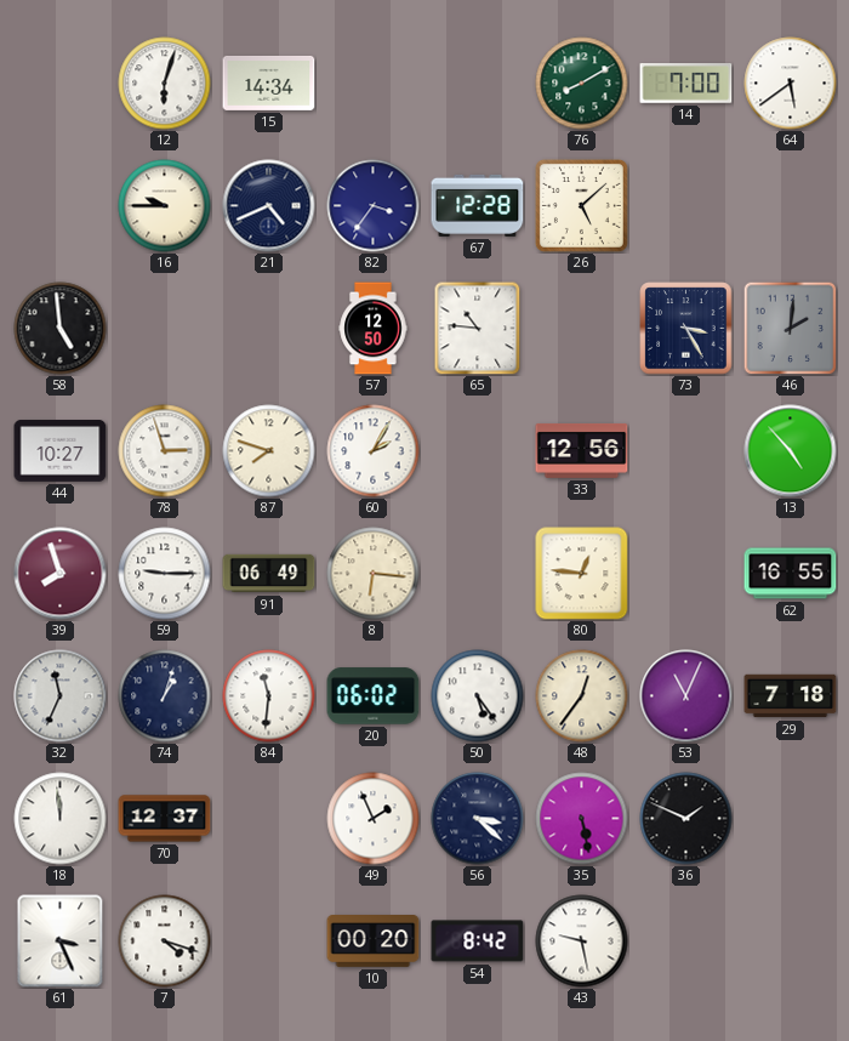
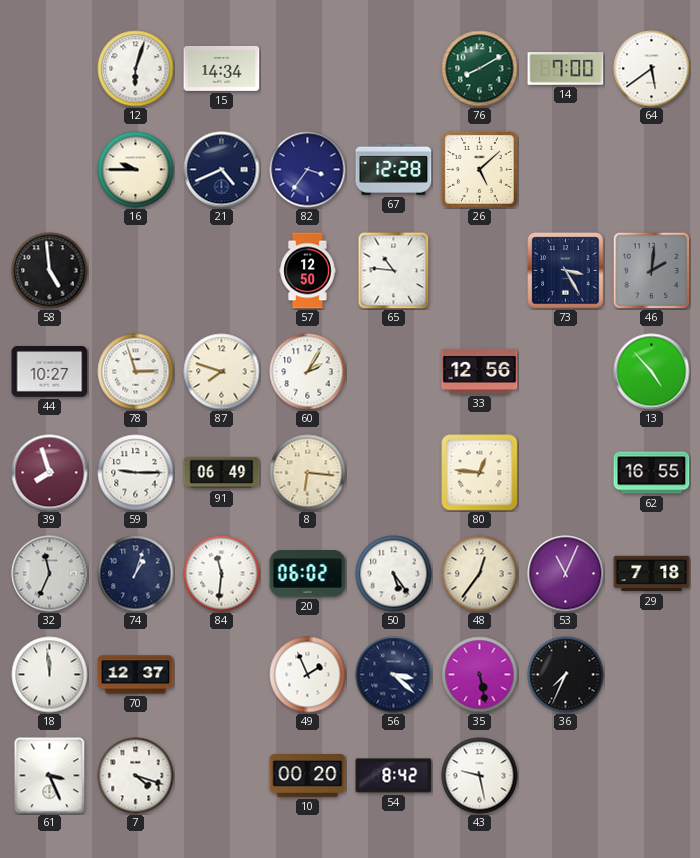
36: 1:49 -> 7:34
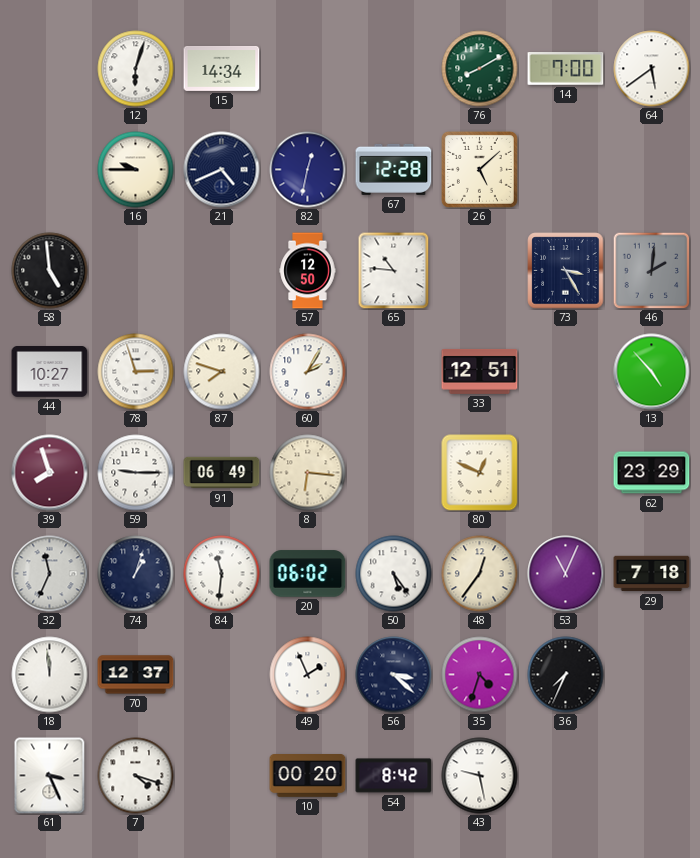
82: 3:36 -> 12:32
33: 12:56 -> 12:51
80: 12:46 -> 12:49
62: 16:55 -> 23:29
35: 5:28 -> 4:33
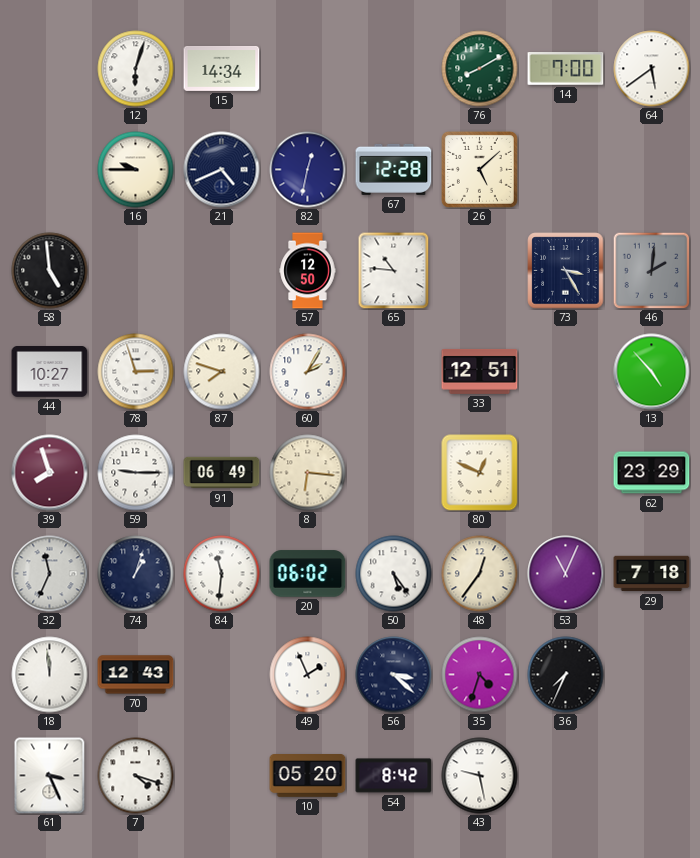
70: 12:37 -> 12:43
10: 00:20 -> 05:20
